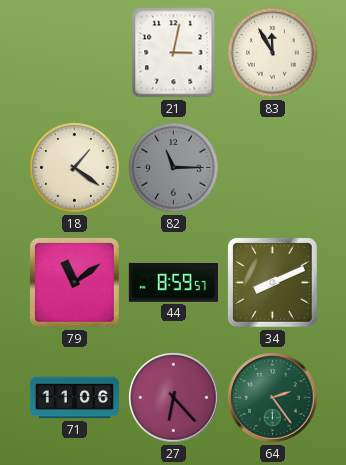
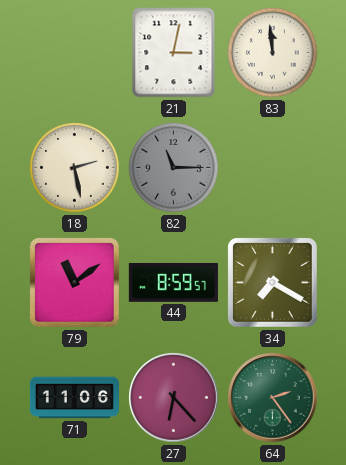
83: 11:55 -> 11:59
18: 1:21 -> 2:28
34: 8:11 -> 7:20
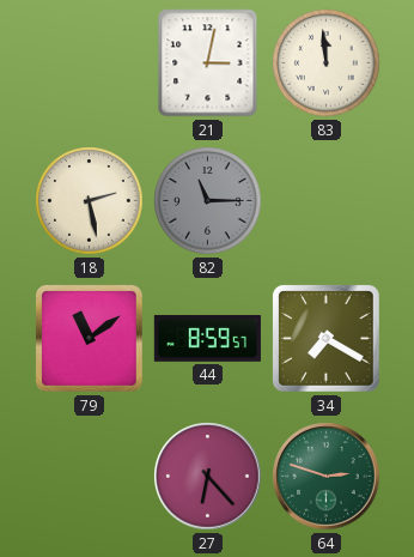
71: 11:06 -> none
64: 2:24 -> 2:48
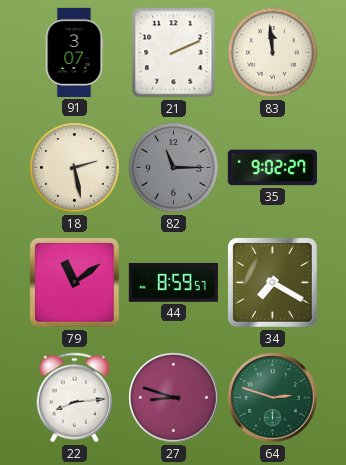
91: none -> 3:07
21: 3:02 -> 2:11
35: none -> 9:02
22: none -> 8:14
27: 6:23 -> 8:48
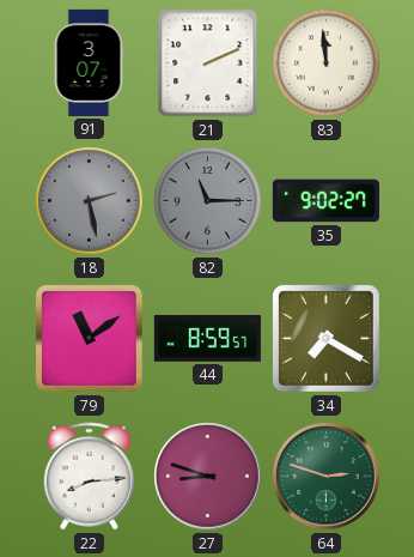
18 dial: cream -> grey
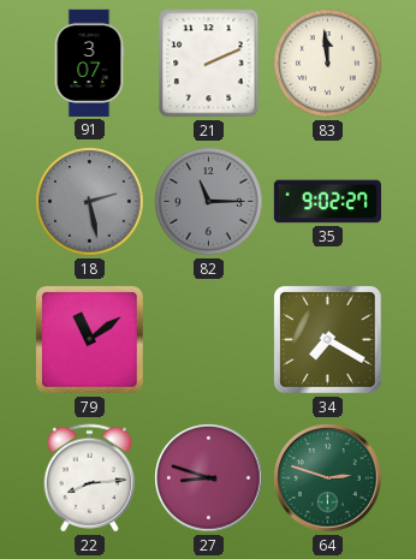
44: 8:59 -> none
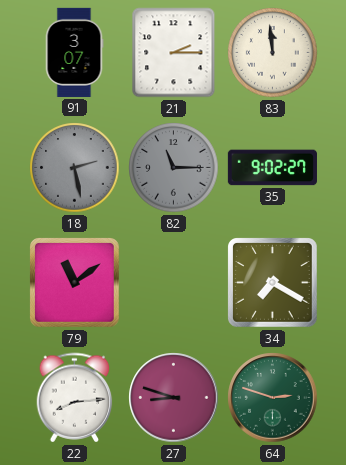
21: 2:11 -> 2:15
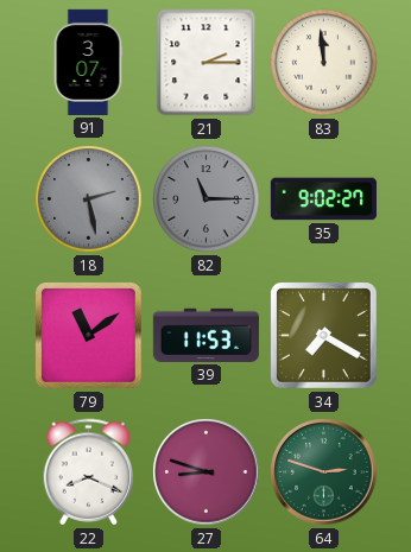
39: none -> 11:53
22: 8:14 -> 8:19
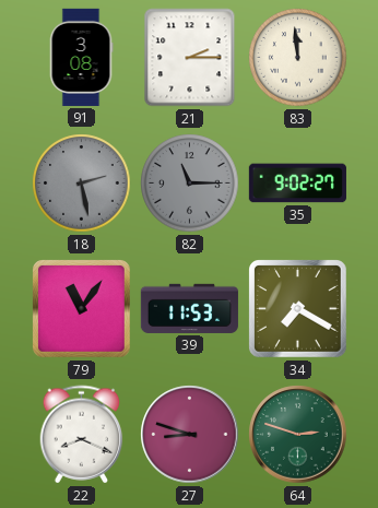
91: 3:07 -> 3:08
79: 11:09 -> 11:06
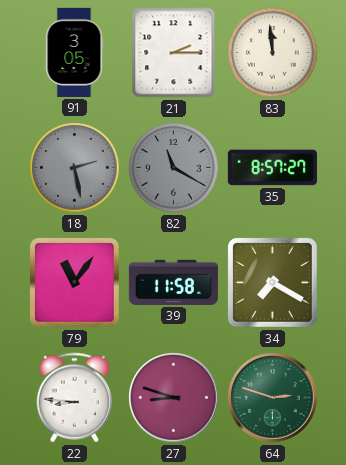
91: 3:08 -> 3:05
82: 11:15 -> 11:20
35: 9:02 -> 8:57
39: 11:53 -> 11:58
22: 8:19 -> 8:46
